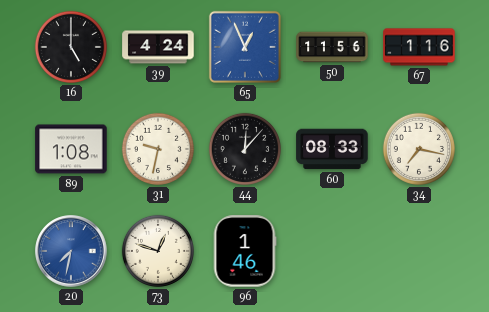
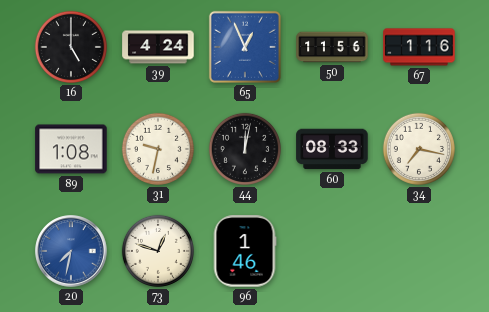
44: 12:07 -> 12:02
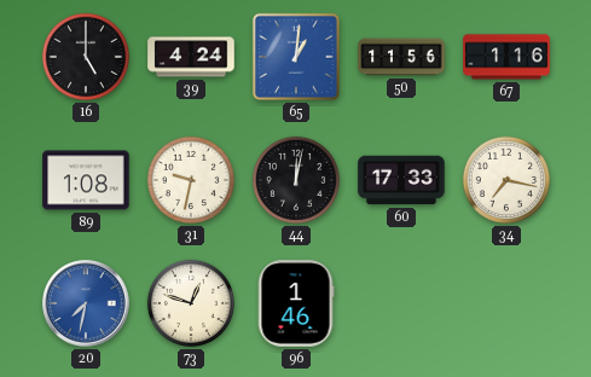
65: 12:56 -> 1:01
60: 08:33 -> 17:33
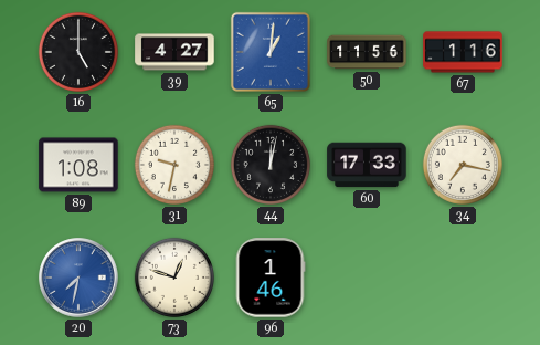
39: 4:24 -> 4:27
